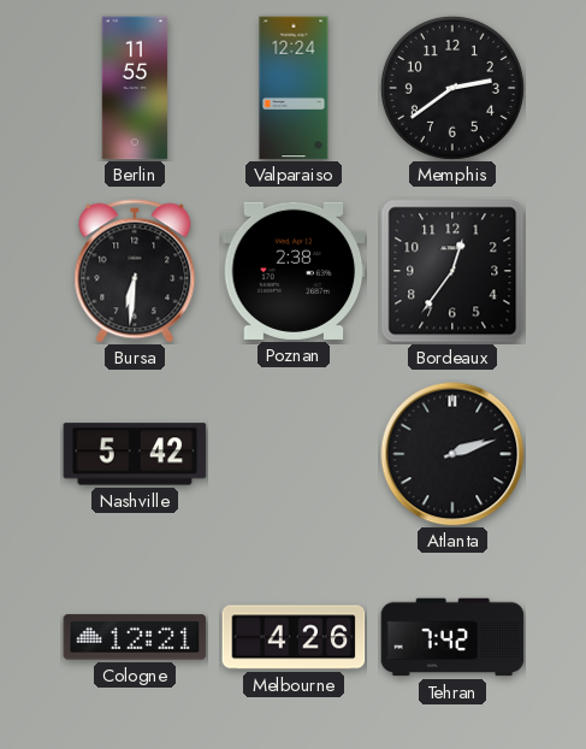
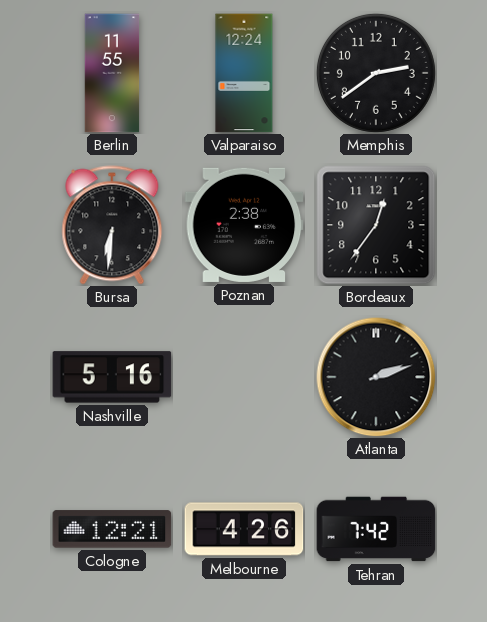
Nashville: 5:42 -> 5:16
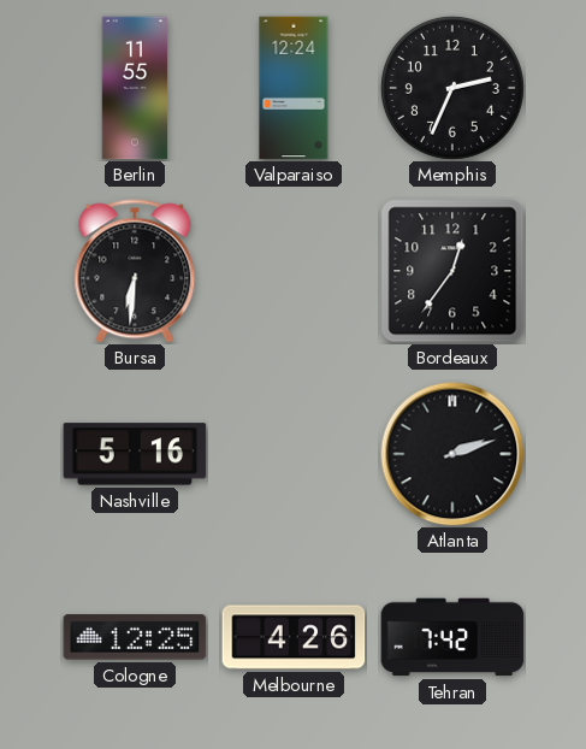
Memphis: 2:39 -> 2:34
Poznan: 2:38 -> none
Cologne: 12:21 -> 12:25
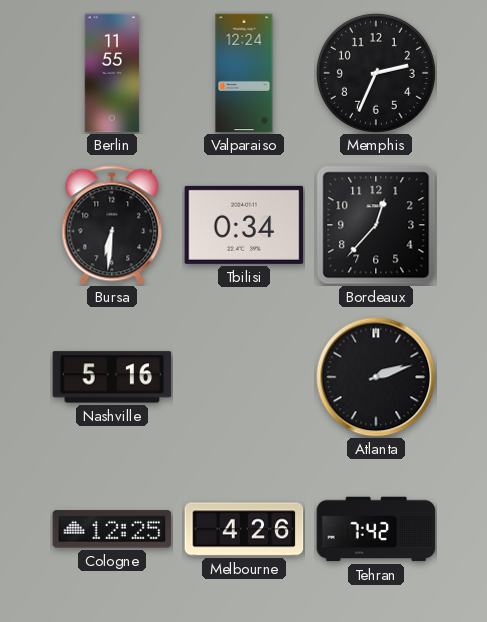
Tbilisi: none -> 0:34
Bordeaux: 12:36 -> 12:37
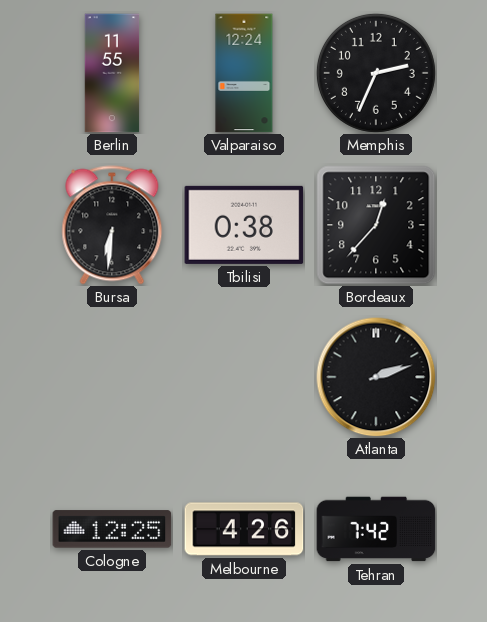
Tbilisi: 0:34 -> 0:38
Nashville: 5:16 -> none
